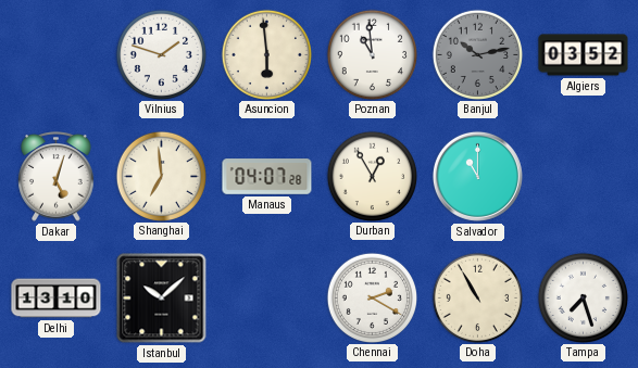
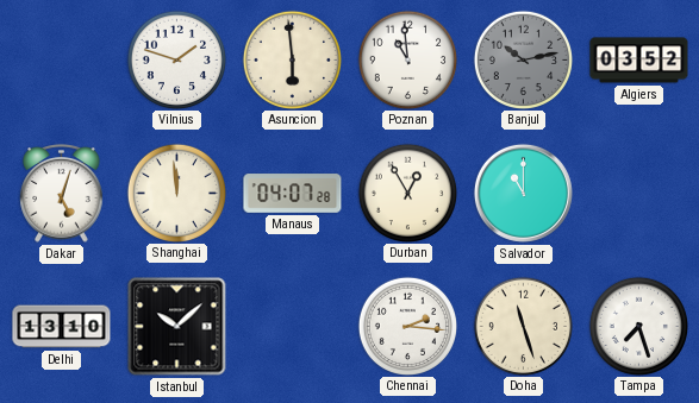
Shanghai: 6:59 -> 11:59
Chennai: 2:20 -> 2:16
Doha: 10:55 -> 11:27
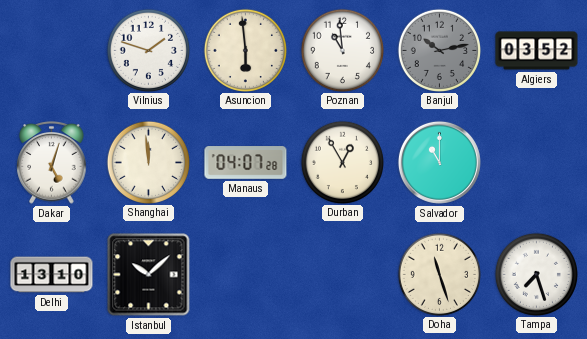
Chennai: 2:16 -> none
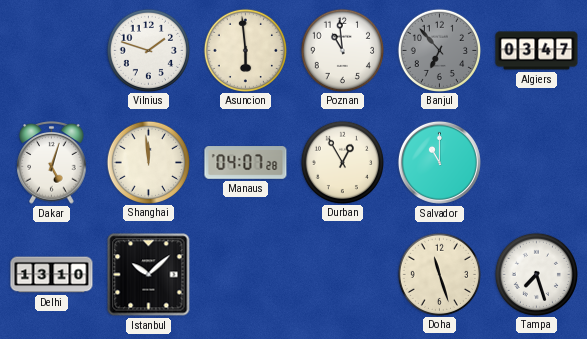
Banjul: 10:13 -> 6:53
Algiers: 03:52 -> 03:47
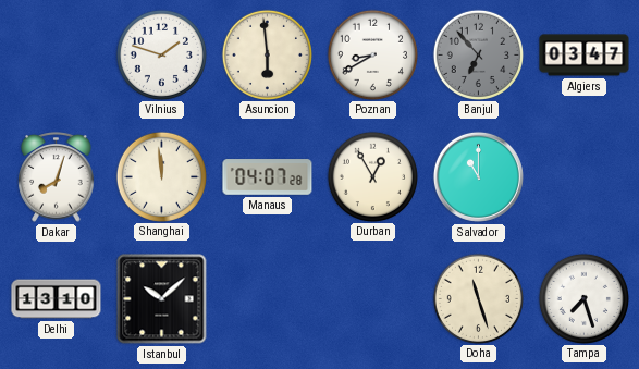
Poznan: 10:59 -> 8:40
Dakar: 5:03 -> 8:03
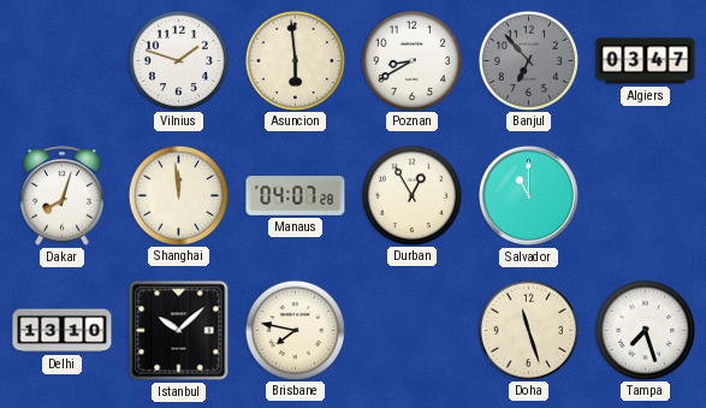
Brisbane: none -> 7:47
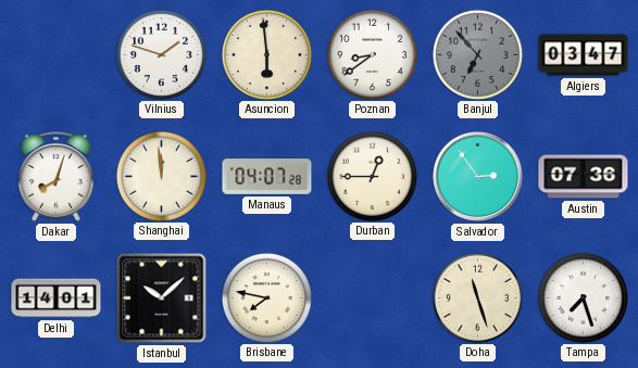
Poznan: 8:40 -> 8:39
Durban: 12:55 -> 12:45
Salvador: 11:00 -> 2:54
Austin: none -> 07:36
Delhi: 13:10 -> 14:01
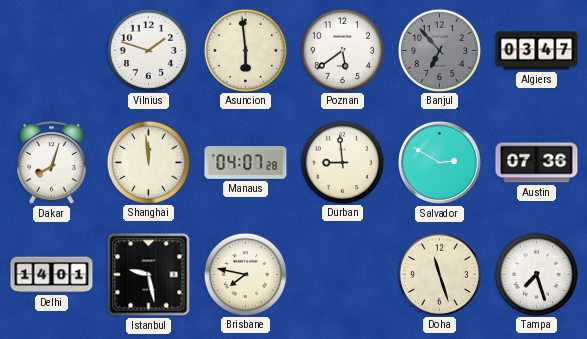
Poznan: 8:39 -> 5:39
Durban: 12:45 -> 8:59
Salvador: 2:54 -> 2:50
Istanbul: 10:08 -> 9:28
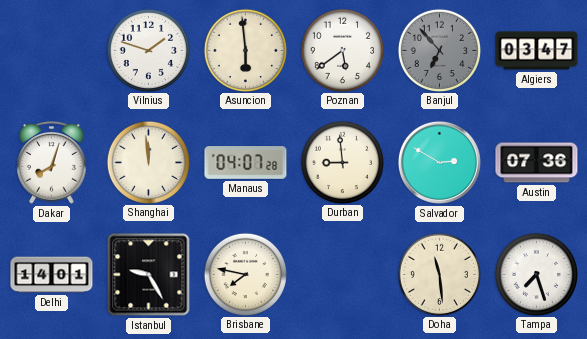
Istanbul: 9:28 -> 9:25
Doha: 11:27 -> 11:29
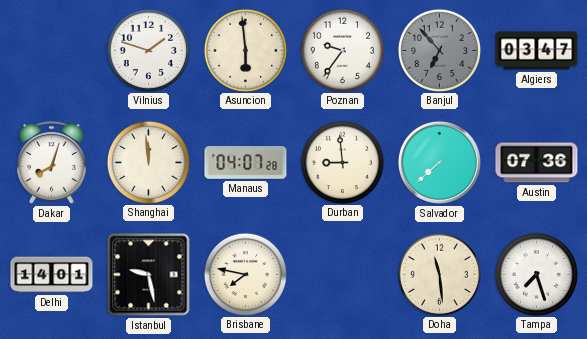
Poznan: 5:39 -> 9:36
Salvador: 2:50 -> 7:38
Istanbul: 9:25 -> 9:28
